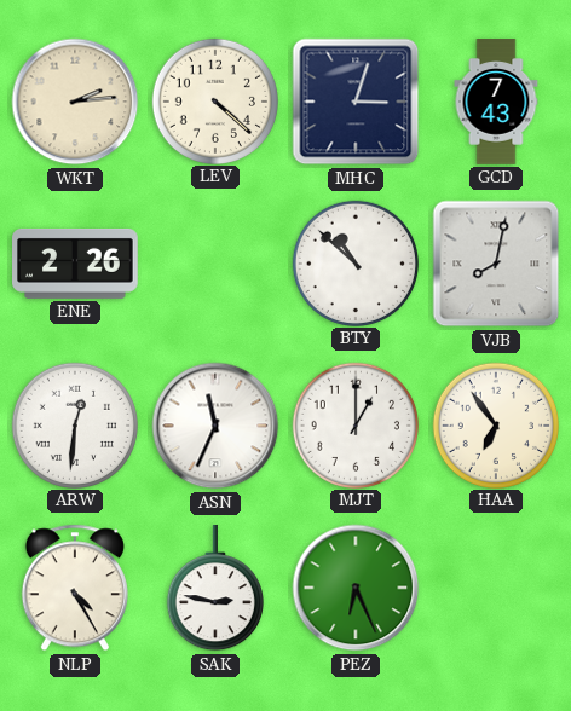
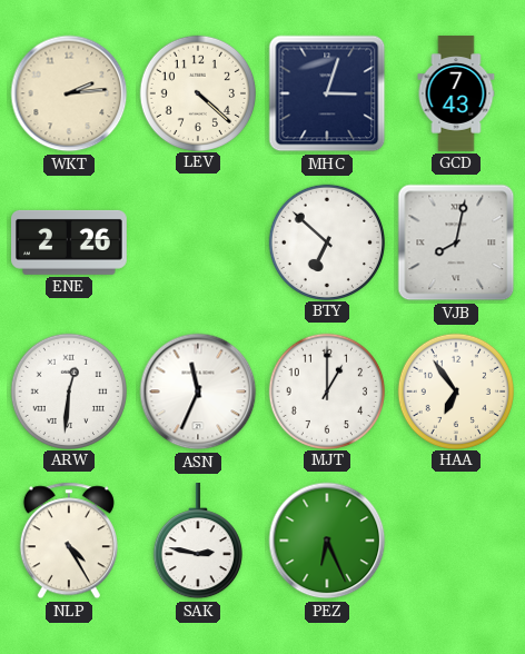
BTY: 10:52 -> 6:52
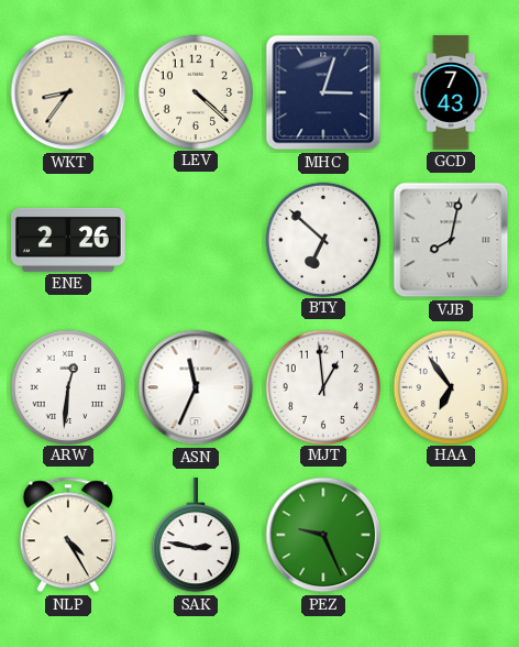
WKT: 2:14 -> 8:36
MJT: 1:00 -> 12:59
PEZ: 6:26 -> 9:26
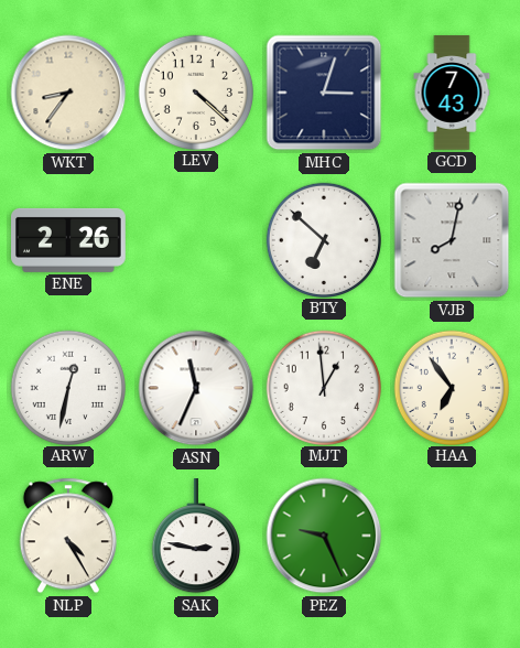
ARW: 12:31 -> 12:32
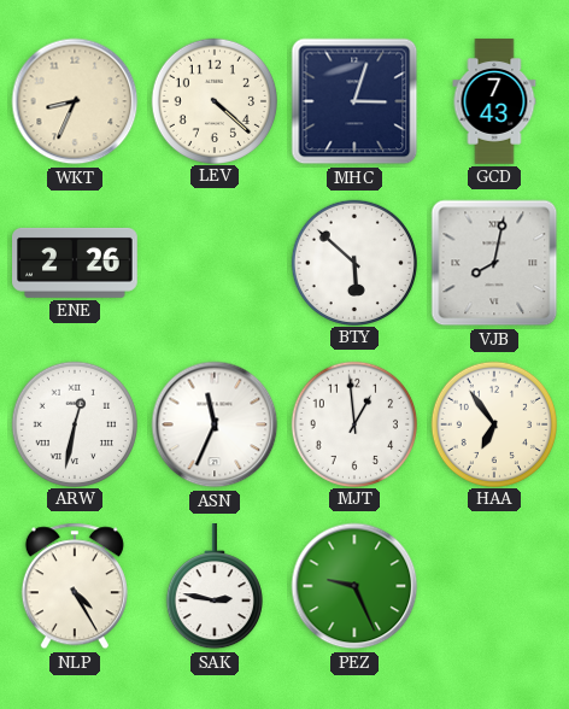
WKT: 8:36 -> 8:34
BTY: 6:52 -> 5:52
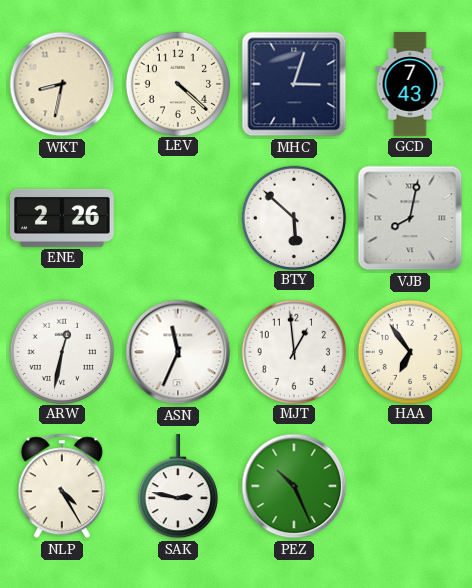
WKT: 8:34 -> 8:32
PEZ: 9:26 -> 10:26
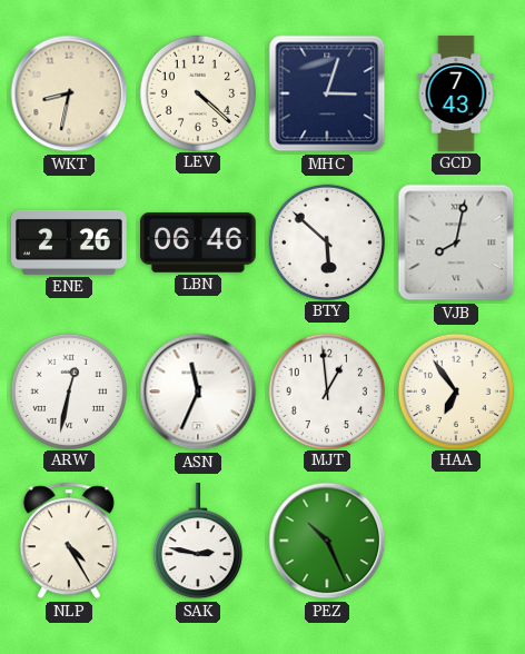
LBN: none -> 06:46
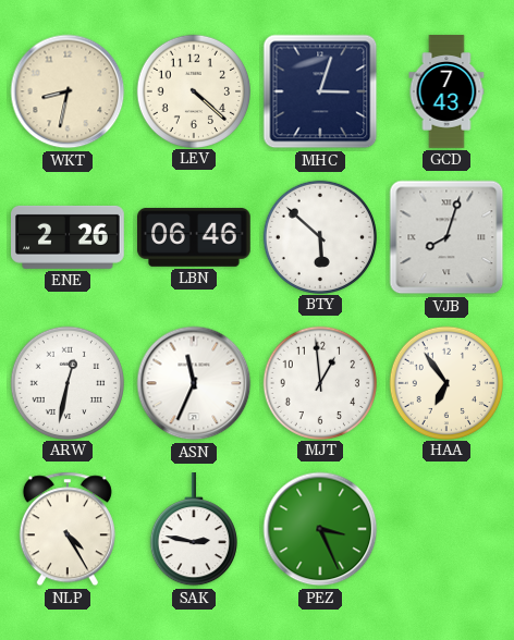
VJB: 8:02 -> 8:03
PEZ: 10:26 -> 3:26
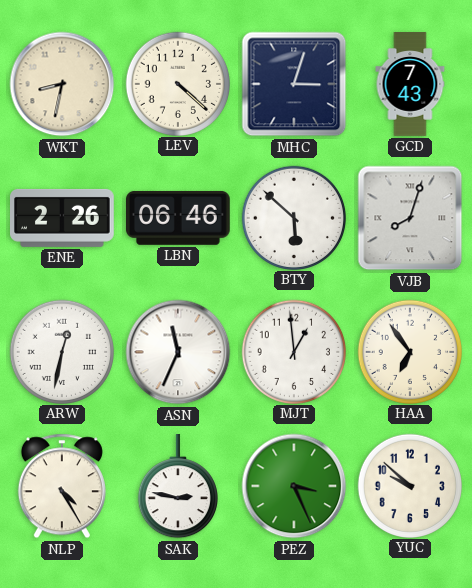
YUC: none -> 9:52
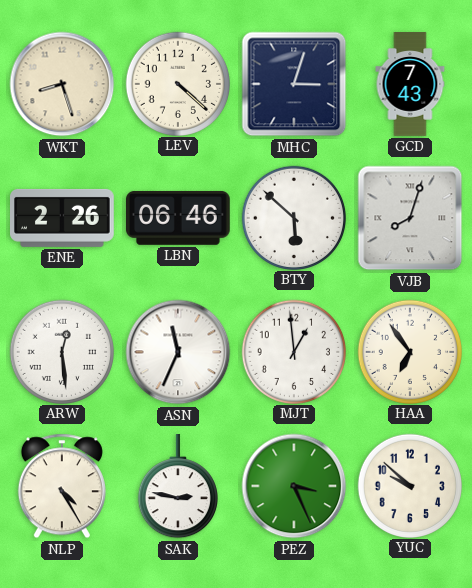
WKT: 8:32 -> 8:27
ARW: 12:32 -> 12:29
